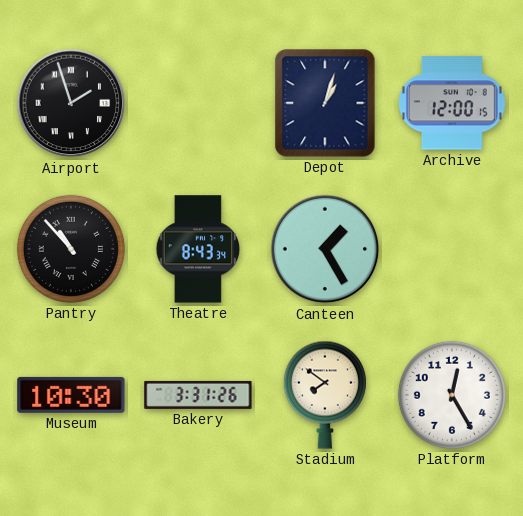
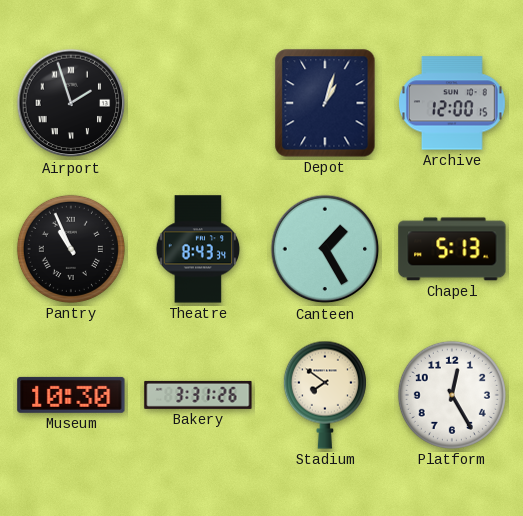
Pantry: 10:53 -> 10:56
Chapel: none -> 5:13
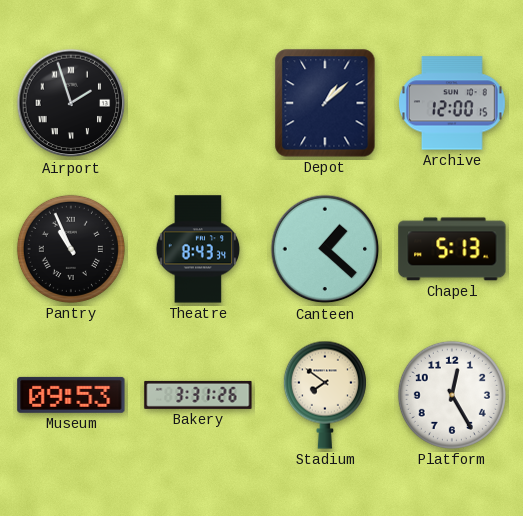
Depot: 1:03 -> 1:08
Canteen: 1:25 -> 1:22
Museum: 10:30 -> 09:53
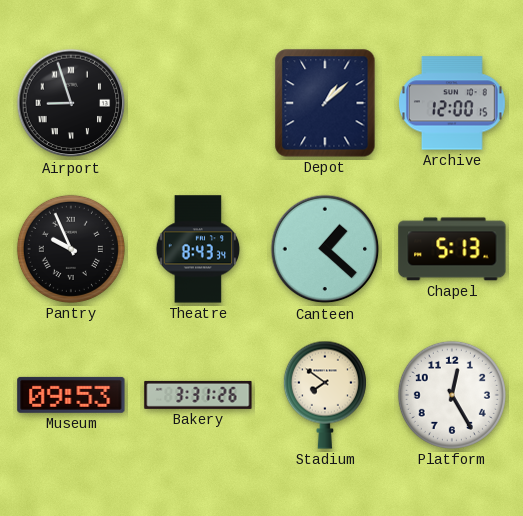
Airport: 1:57 -> 8:57
Pantry: 10:56 -> 9:56
